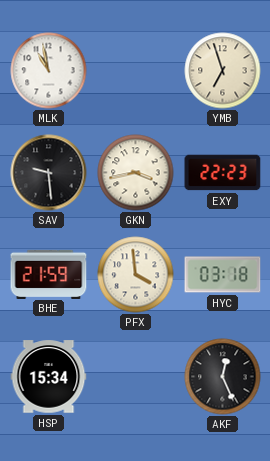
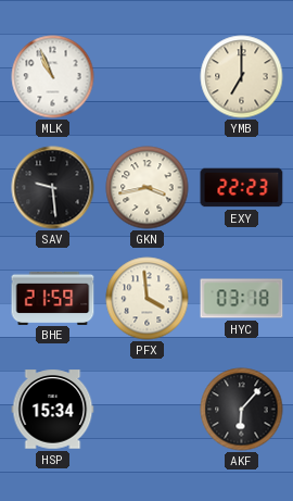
MLK: 10:58 -> 10:56
YMB: 6:57 -> 7:00
AKF: 12:26 -> 6:07
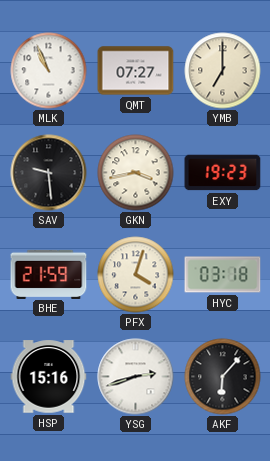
QMT: none -> 07:27
EXY: 22:23 -> 19:23
PFX: 3:59 -> 4:03
HSP: 15:34 -> 15:16
YSG: none -> 2:42
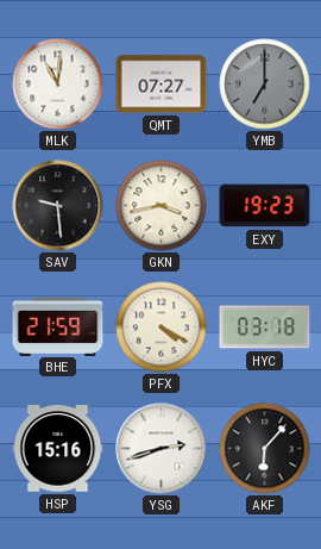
MLK: 10:56 -> 11:01
YMB dial: cream -> grey
PFX: 4:03 -> 4:20
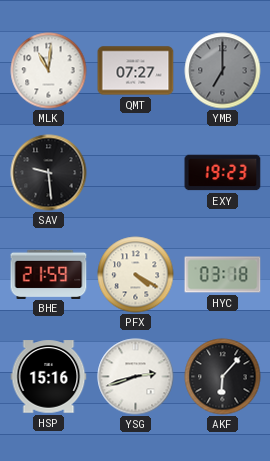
GKN: 3:43 -> none
